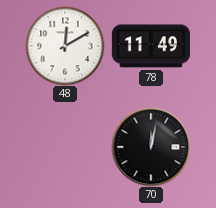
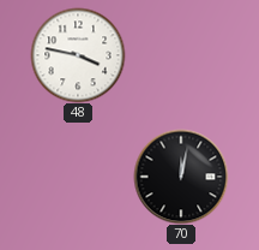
48: 12:10 -> 3:47
78: 11:49 -> none
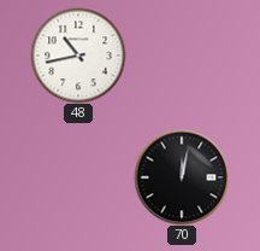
48: 3:47 -> 10:43
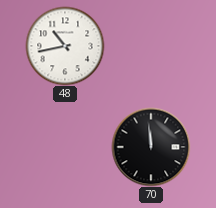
70: 12:02 -> 11:59
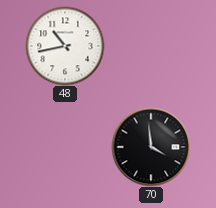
70: 11:59 -> 3:59
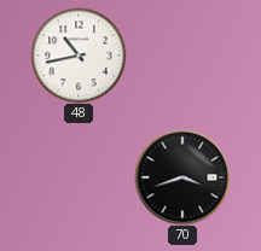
70: 3:59 -> 3:42
